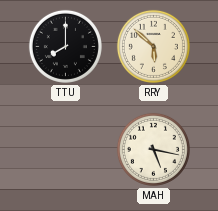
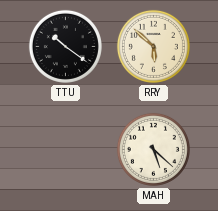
TTU: 8:00 -> 10:21
MAH: 5:17 -> 5:22
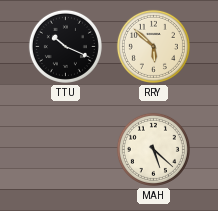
TTU: 10:21 -> 10:19
